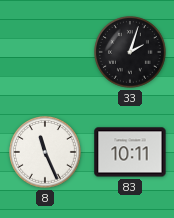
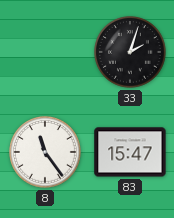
8: 11:26 -> 11:24
83: 10:11 -> 15:47
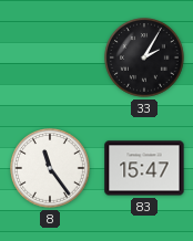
33: 2:03 -> 2:05
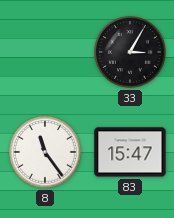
33: 2:05 -> 3:05
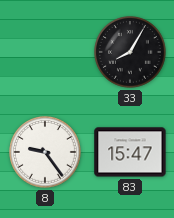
33: 3:05 -> 8:05
8: 11:24 -> 9:24
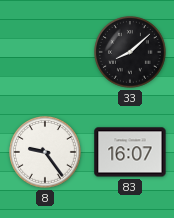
33: 8:05 -> 8:08
83: 15:47 -> 16:07
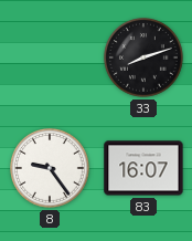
33: 8:08 -> 8:12
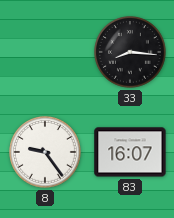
33: 8:12 -> 8:16
